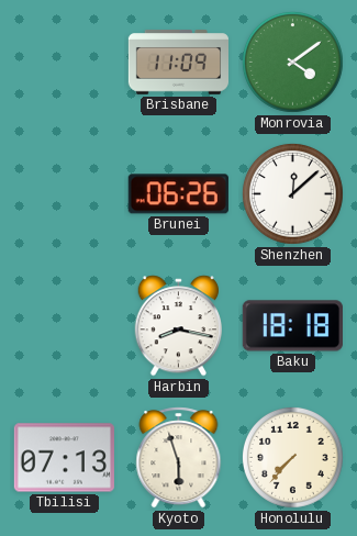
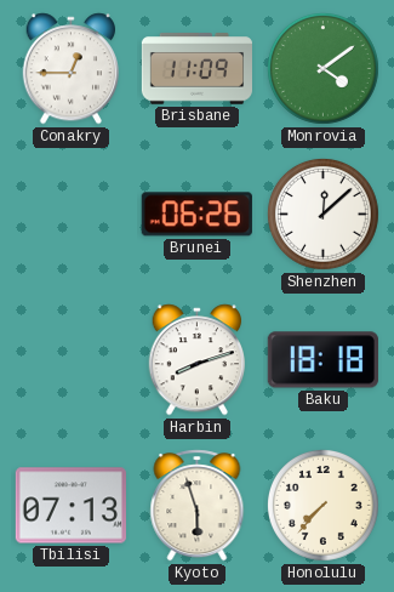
Conakry: none -> 12:45
Harbin: 8:17 -> 8:12
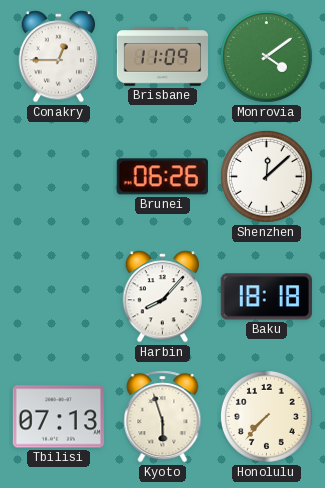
Harbin: 8:12 -> 8:07
